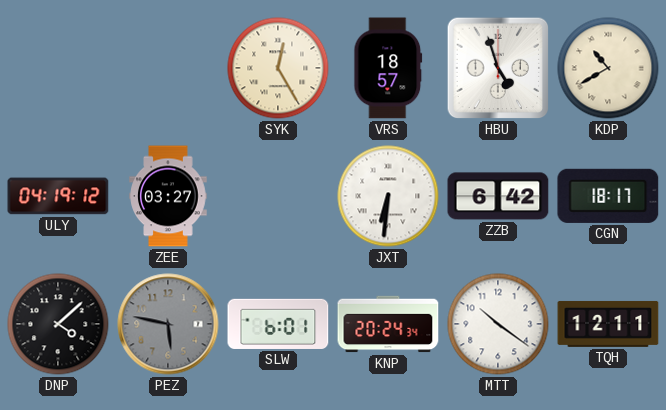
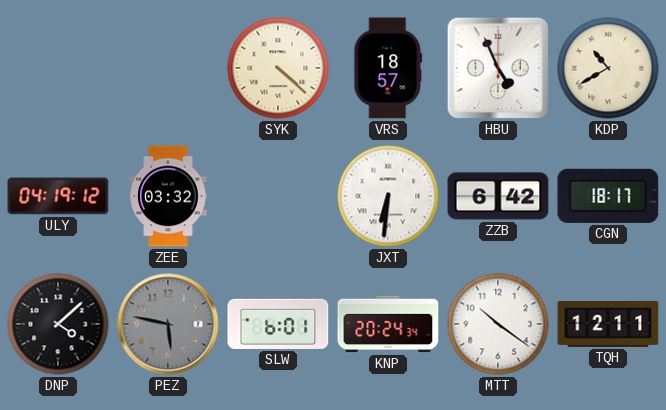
SYK: 12:25 -> 4:22
HBU: 4:57 -> 4:56
ZEE: 03:27 -> 03:32
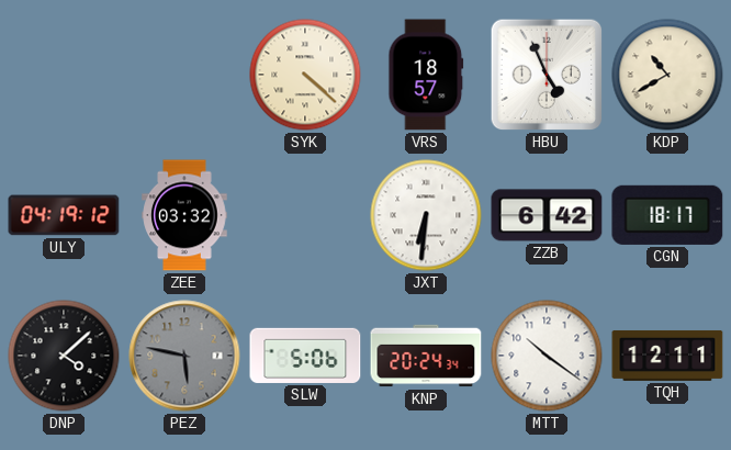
SLW: 6:01 -> 5:06
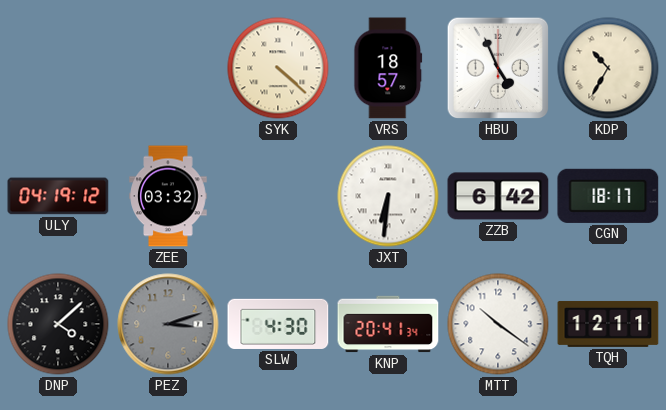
KDP: 10:40 -> 10:35
PEZ: 5:47 -> 3:12
SLW: 5:06 -> 4:30
KNP: 20:24 -> 20:41
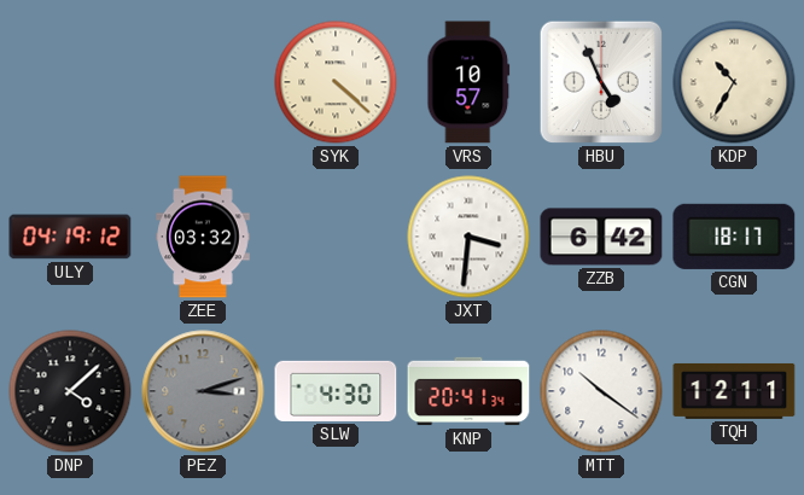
VRS: 18:57 -> 10:57
JXT: 6:31 -> 3:31
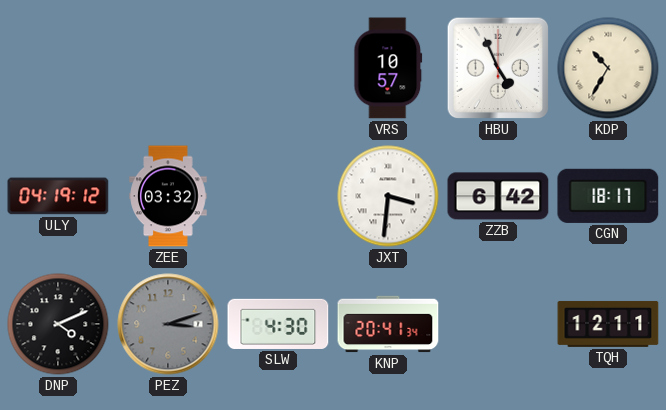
SYK: 4:22 -> none
DNP: 4:08 -> 4:11
MTT: 10:21 -> none
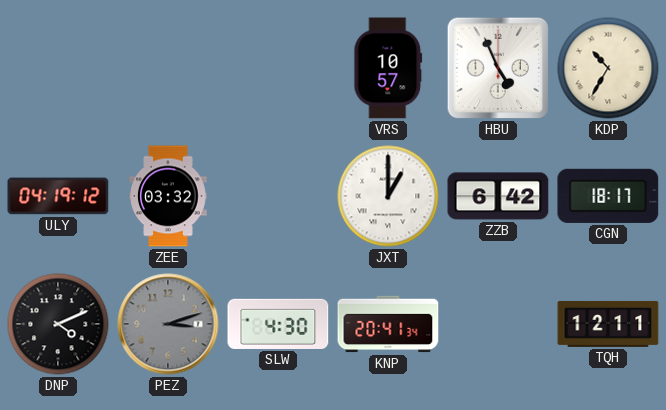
JXT: 3:31 -> 1:00
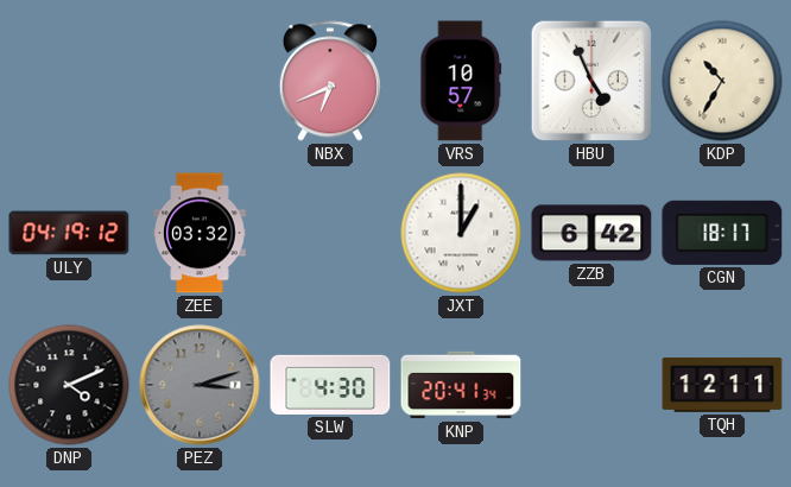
NBX: none -> 6:41
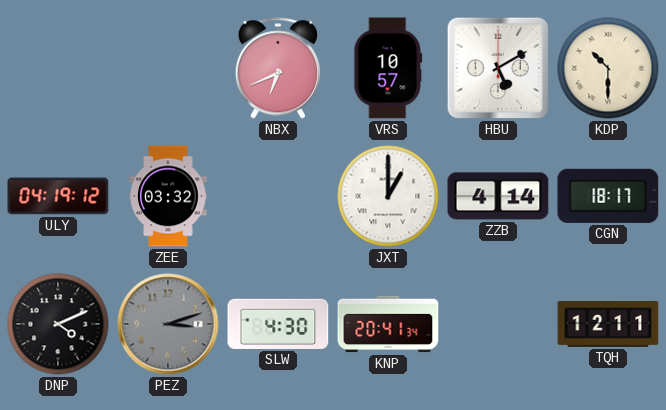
HBU: 4:56 -> 5:10
KDP: 10:35 -> 10:30
ZZB: 6:42 -> 4:14
